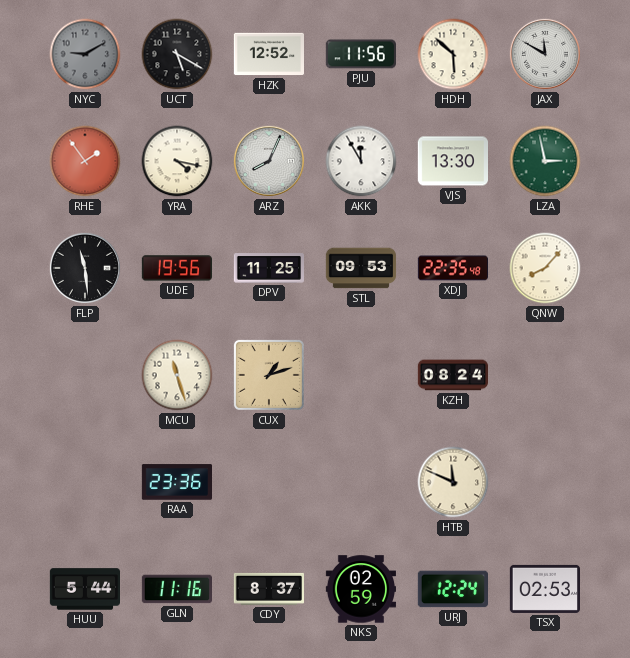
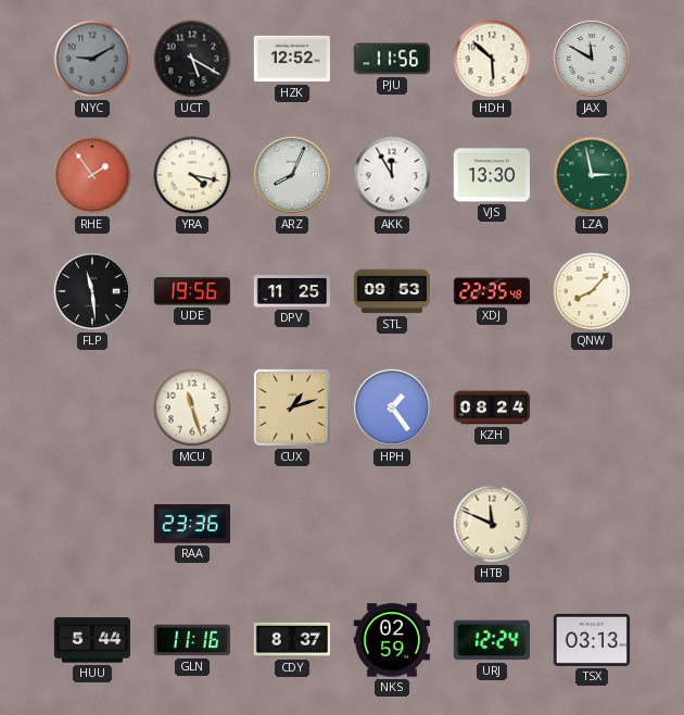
HPH: none -> 1:24
TSX: 02:53 -> 03:13
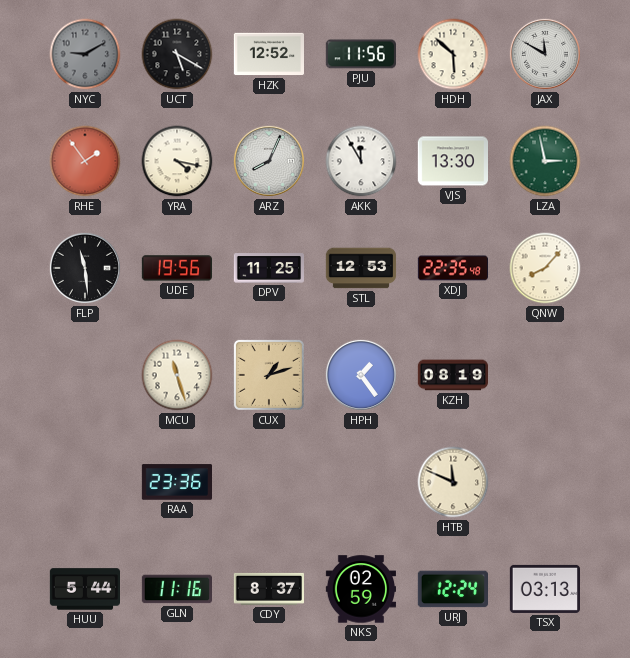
STL: 09:53 -> 12:53
KZH: 08:24 -> 08:19
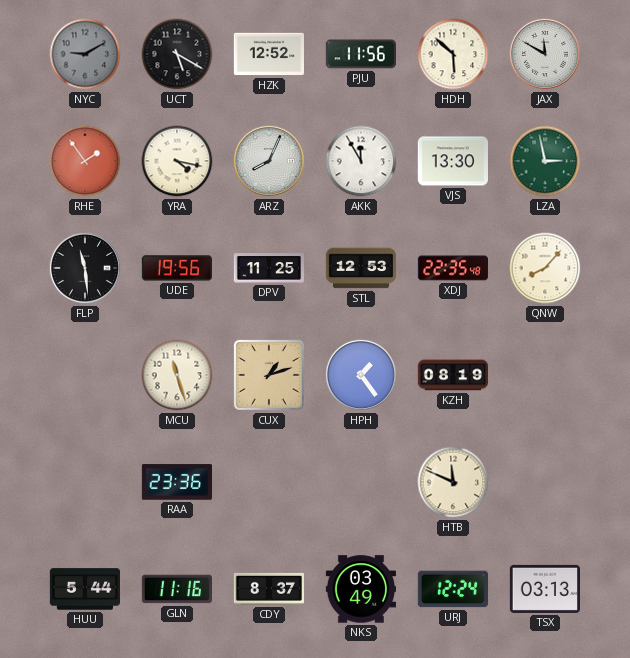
NKS: 02:59 -> 03:49
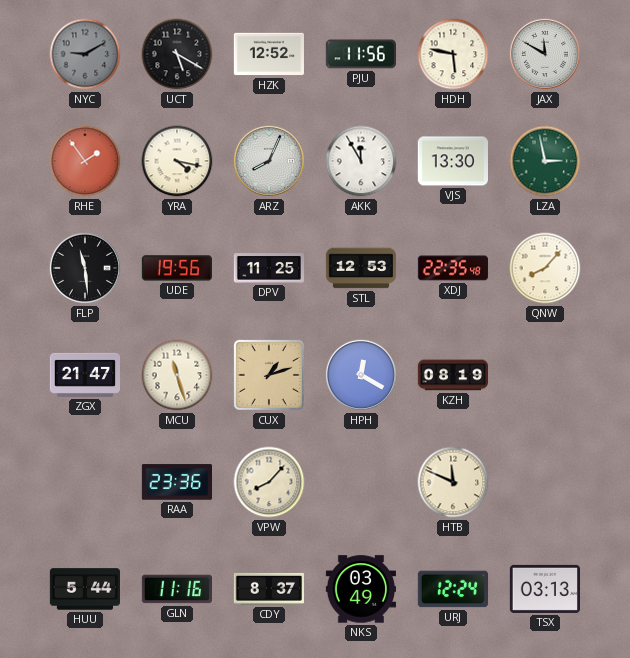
HDH: 5:52 -> 5:47
ZGX: none -> 21:47
HPH: 1:24 -> 12:20
VPW: none -> 8:07
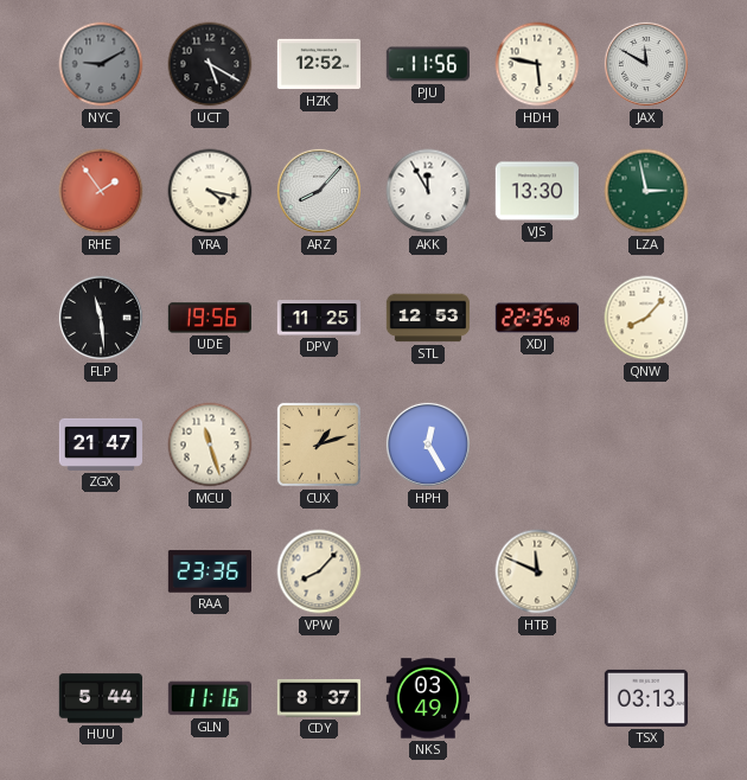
ARZ: 8:04 -> 8:07
HPH: 12:20 -> 12:25
KZH: 08:19 -> none
URJ: 12:24 -> none
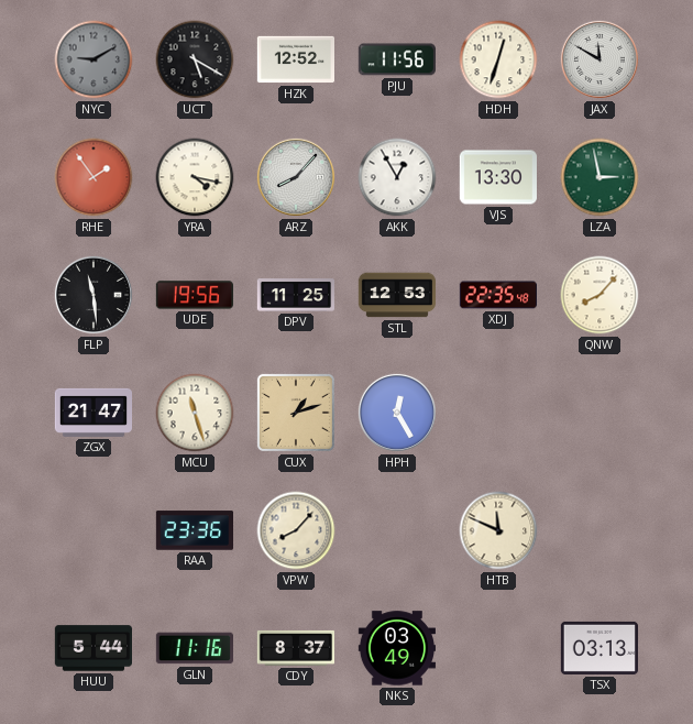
HDH: 5:47 -> 12:33
AKK: 11:55 -> 12:55
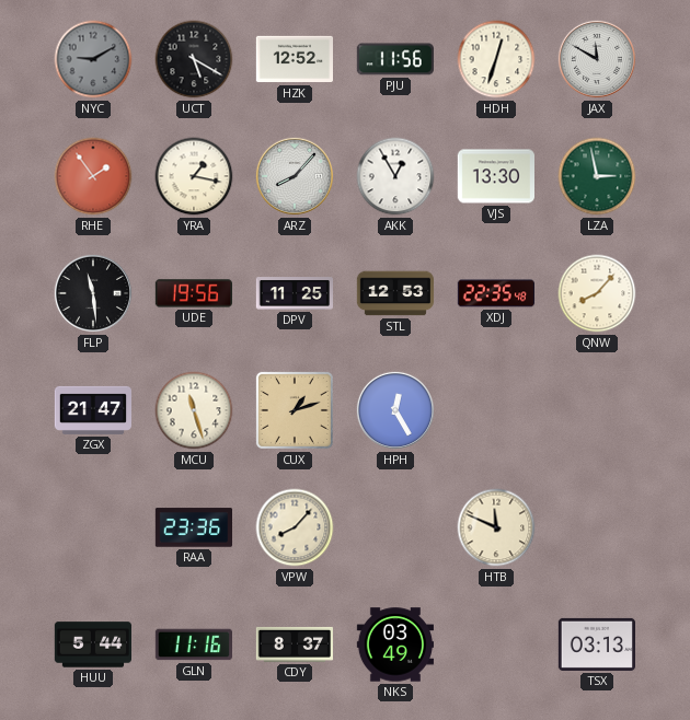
YRA: 4:17 -> 1:17
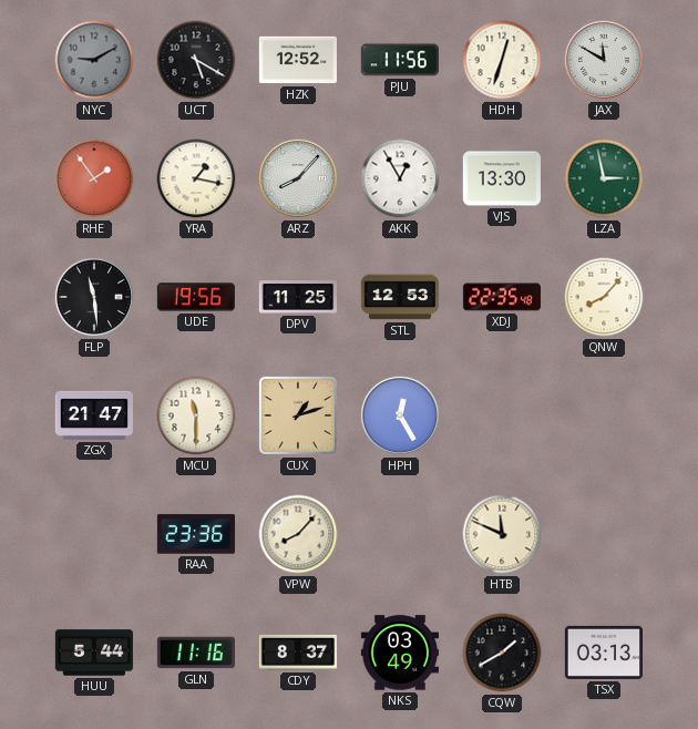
MCU: 11:27 -> 11:30
CQW: none -> 1:40
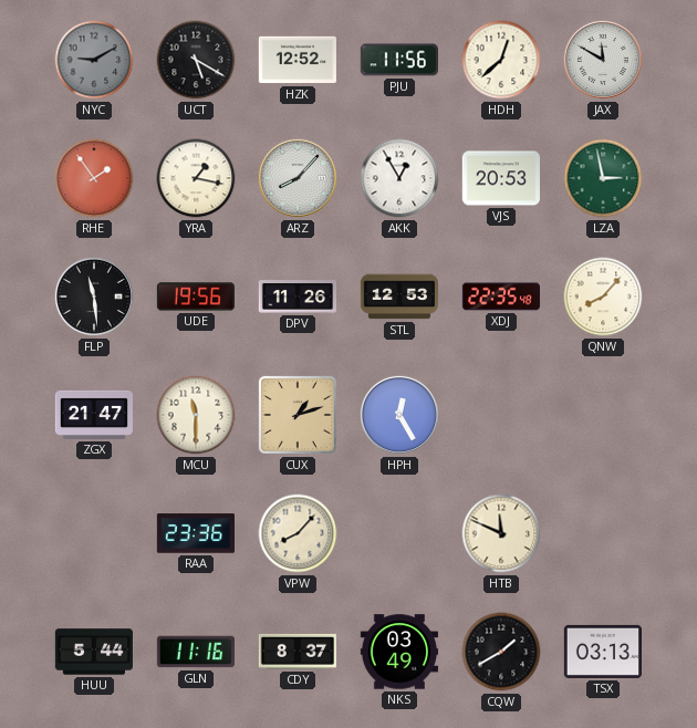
HDH: 12:33 -> 12:38
VJS: 13:30 -> 20:53
DPV: 11:25 -> 11:26
